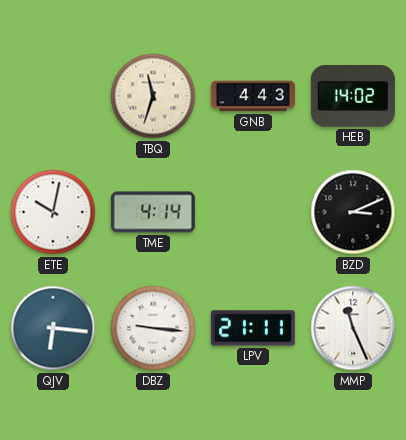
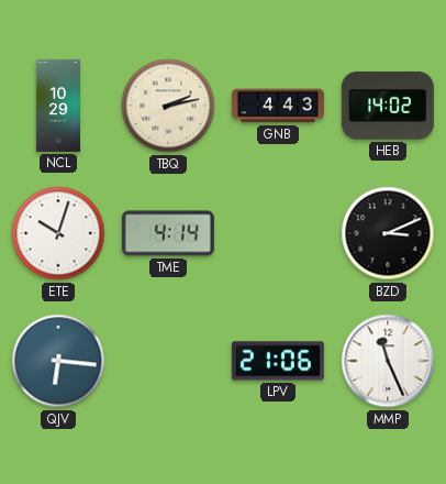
NCL: none -> 10:29
TBQ: 11:33 -> 2:13
ETE: 10:02 -> 10:03
DBZ: 9:16 -> none
LPV: 21:11 -> 21:06
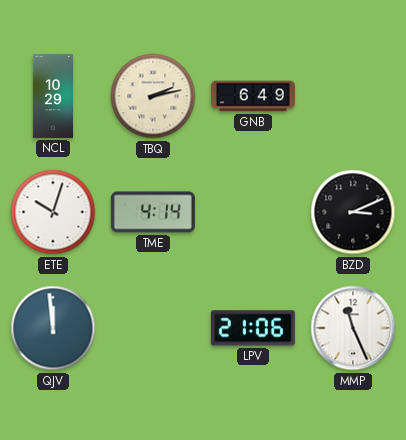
GNB: 4:43 -> 6:49
HEB: 14:02 -> none
QJV: 6:16 -> 11:59
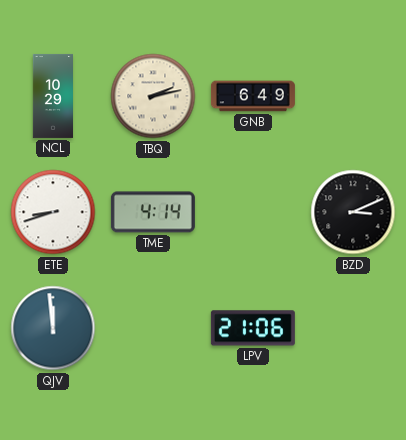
ETE: 10:03 -> 8:42
MMP: 11:26 -> none
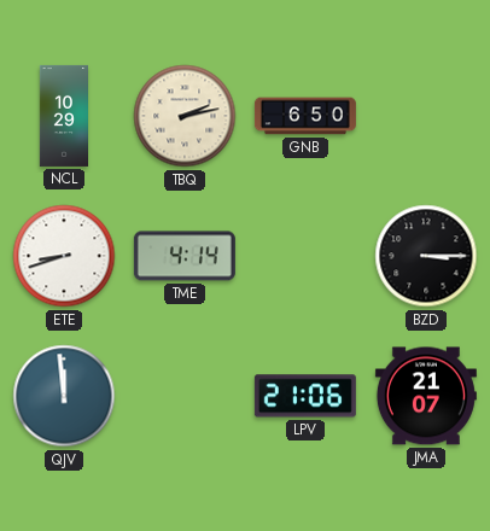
GNB: 6:49 -> 6:50
BZD: 3:11 -> 3:15
JMA: none -> 21:07
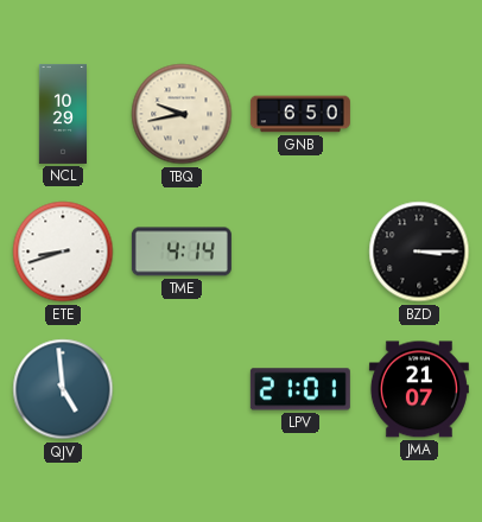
TBQ: 2:13 -> 9:43
QJV: 11:59 -> 4:59
LPV: 21:06 -> 21:01
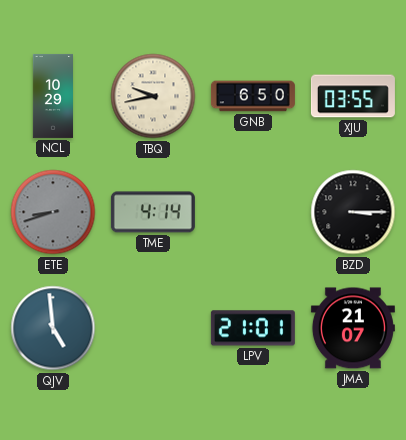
XJU: none -> 03:55
ETE dial: white -> grey
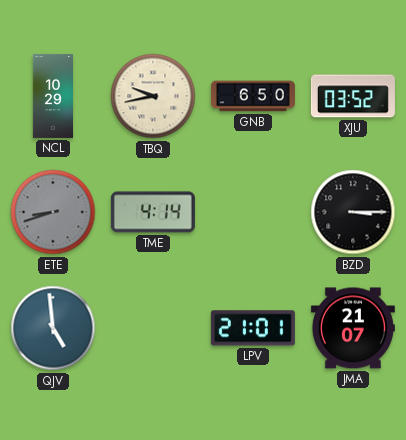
XJU: 03:55 -> 03:52
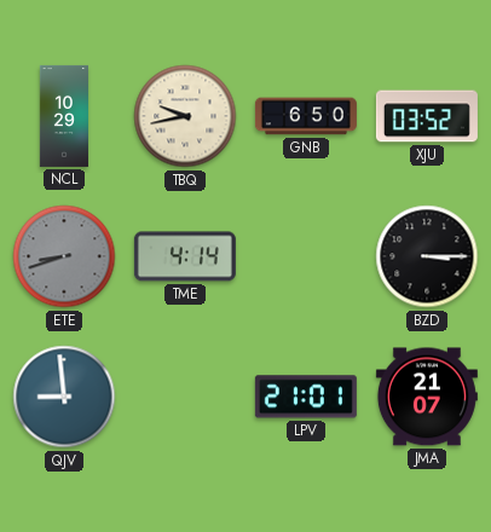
QJV: 4:59 -> 8:59
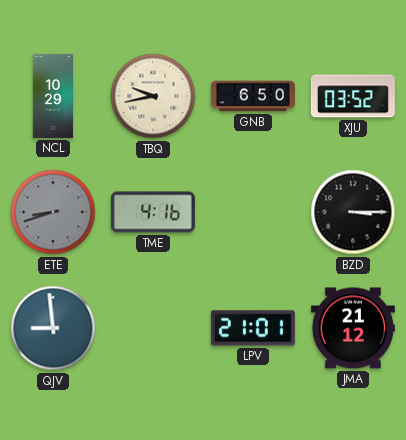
TME: 4:14 -> 4:16
JMA: 21:07 -> 21:12
